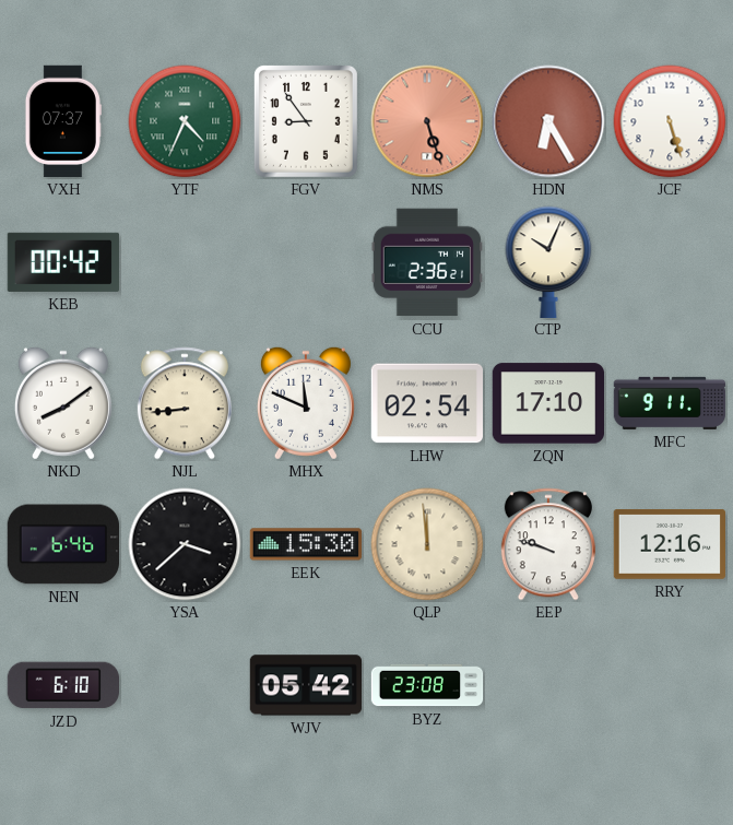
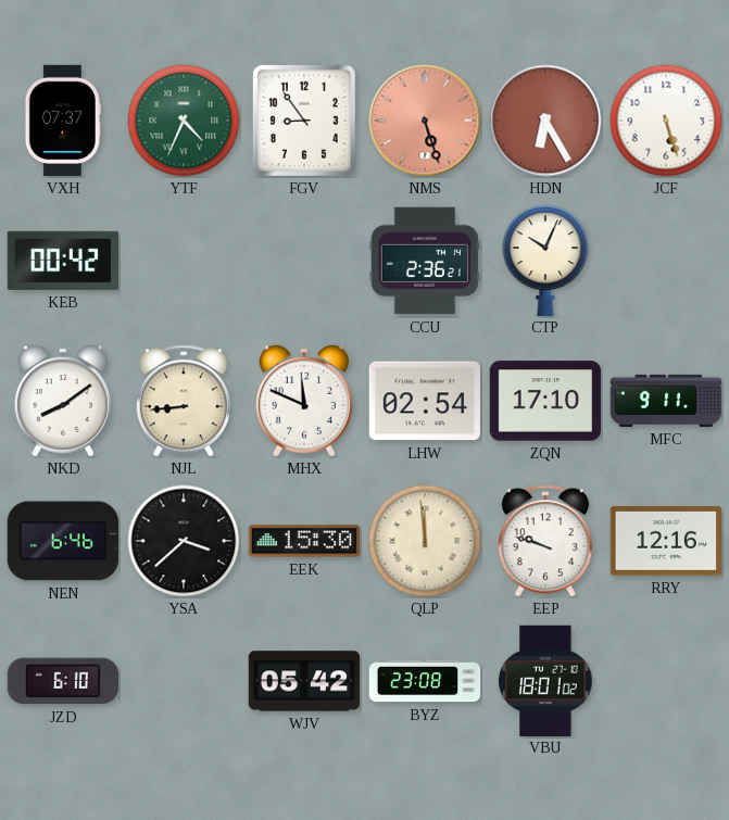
VBU: none -> 18:01
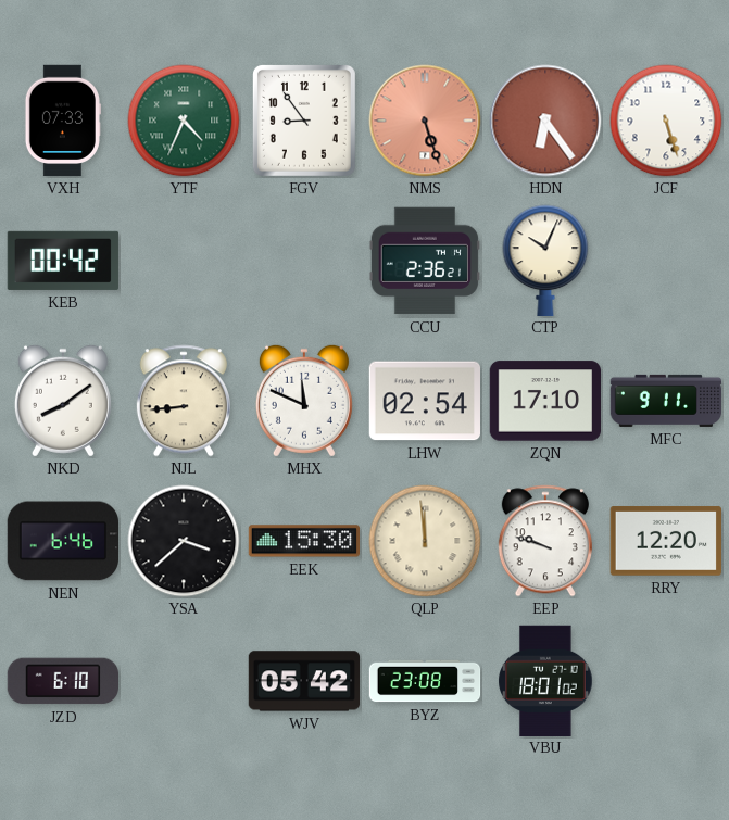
VXH: 07:37 -> 07:33
HDN: 6:25 -> 6:24
RRY: 12:16 -> 12:20
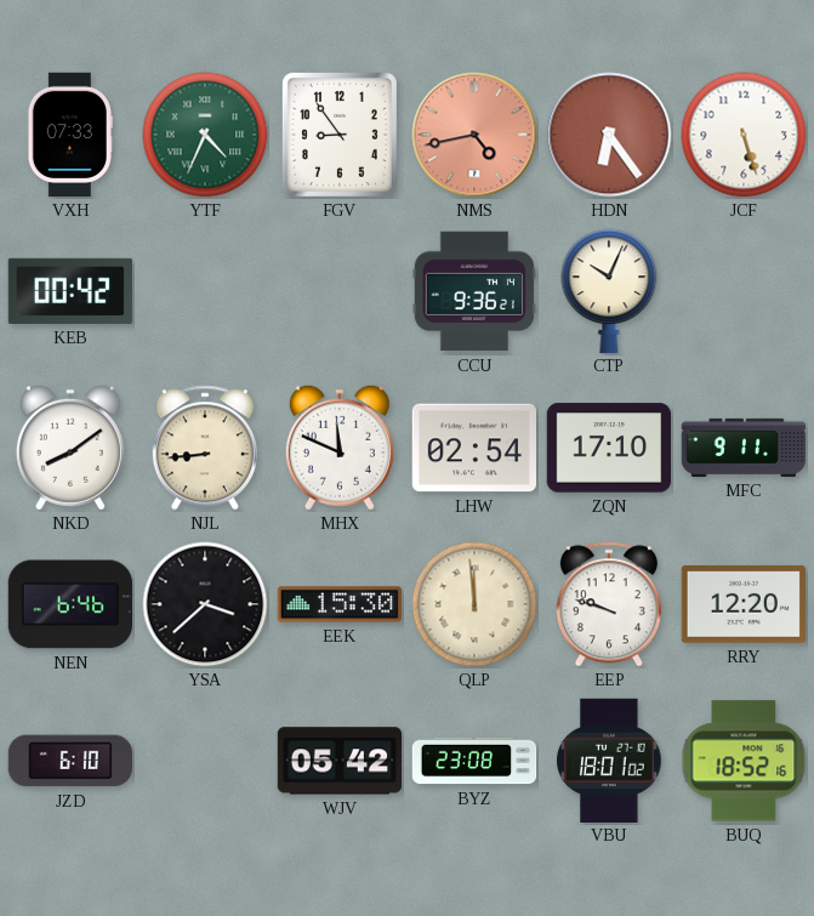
NMS: 5:27 -> 4:43
CCU: 2:36 -> 9:36
BUQ: none -> 18:52
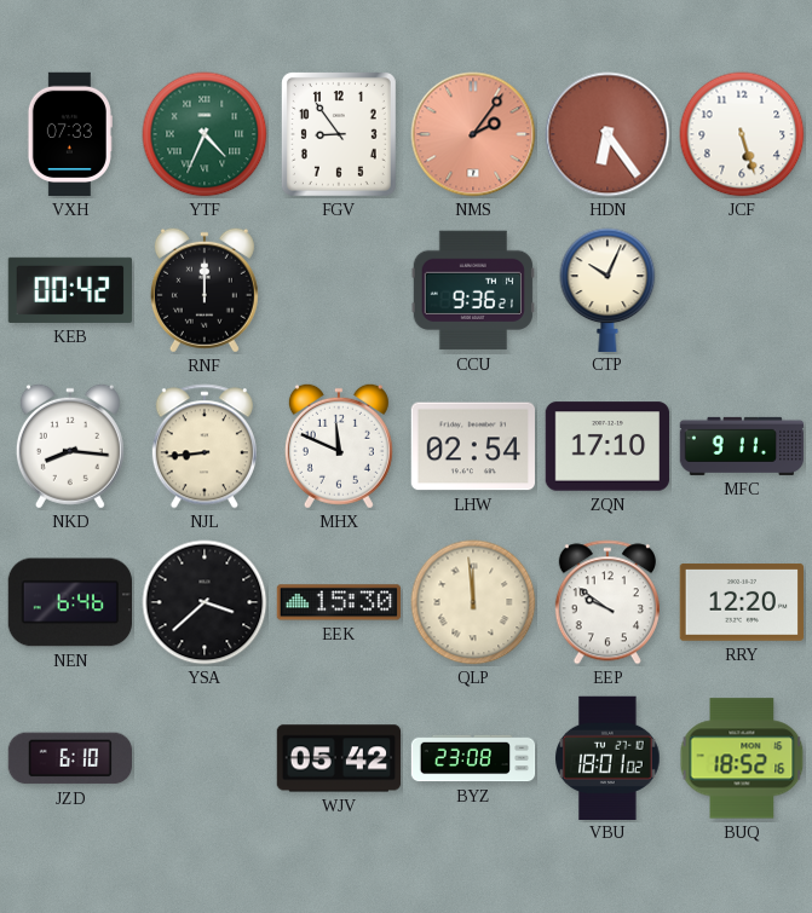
NMS: 4:43 -> 2:06
RNF: none -> 12:00
NKD: 8:09 -> 8:16
EEP: 9:48 -> 9:51
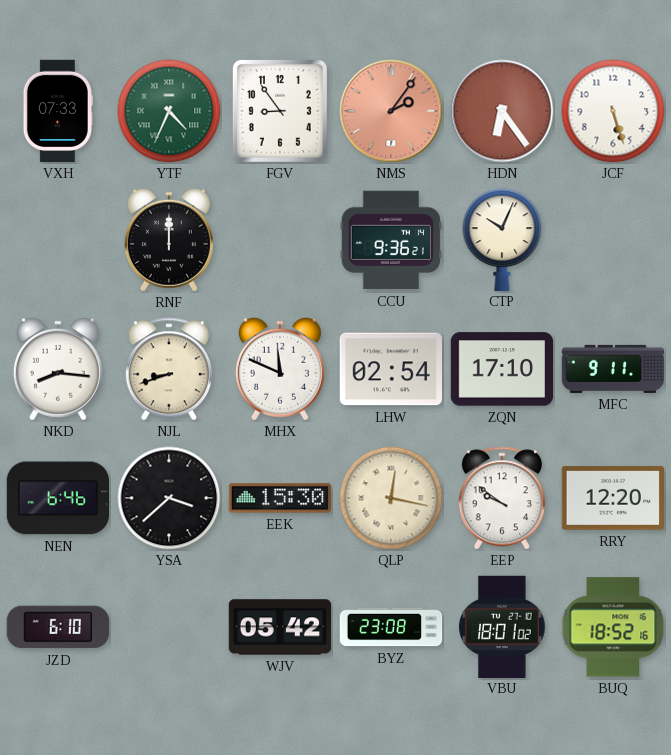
KEB: 00:42 -> none
NJL: 8:44 -> 8:42
QLP: 11:59 -> 12:17
